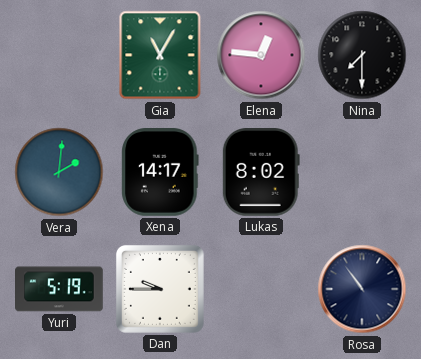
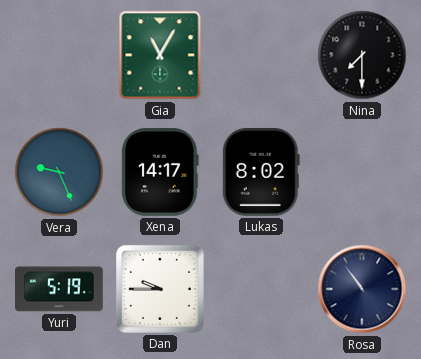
Elena: 12:46 -> none
Vera: 2:01 -> 9:26
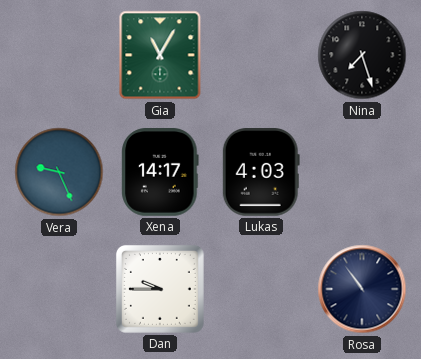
Nina: 7:30 -> 7:27
Lukas: 8:02 -> 4:03
Yuri: 5:19 -> none
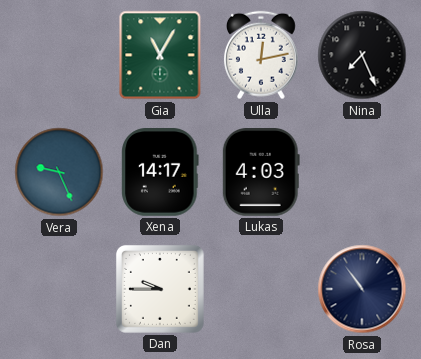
Ulla: none -> 12:13
Nina: 7:27 -> 7:26
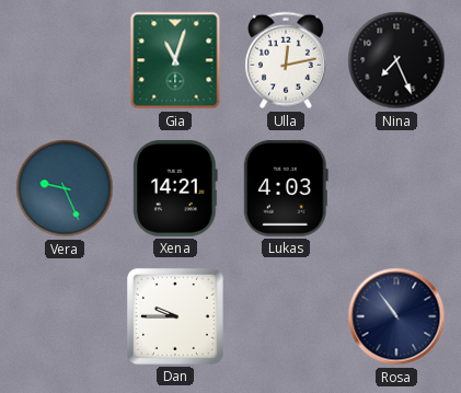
Gia: 11:05 -> 11:03
Xena: 14:17 -> 14:21
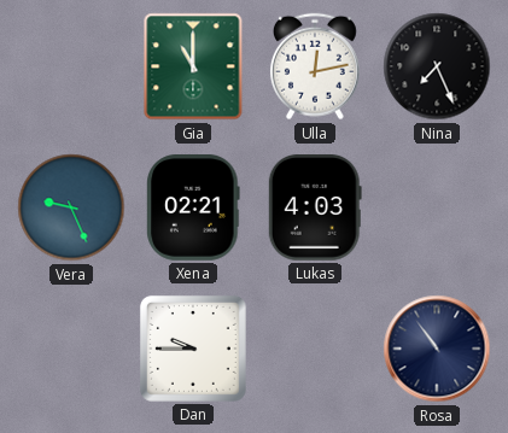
Gia: 11:03 -> 11:00
Xena: 14:21 -> 02:21
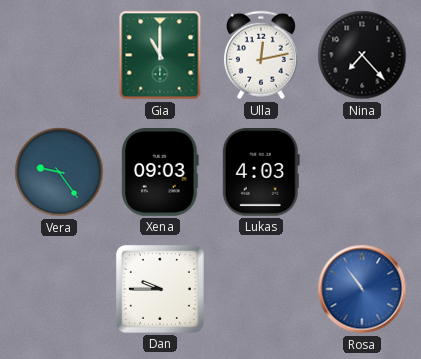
Nina: 7:26 -> 7:23
Vera: 9:26 -> 9:24
Xena: 02:21 -> 09:03
Rosa dial: navy -> blue
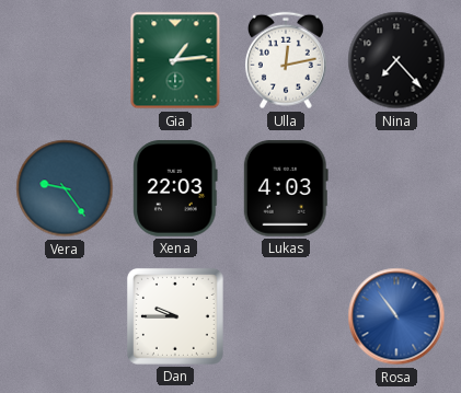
Gia: 11:00 -> 1:14
Xena: 09:03 -> 22:03
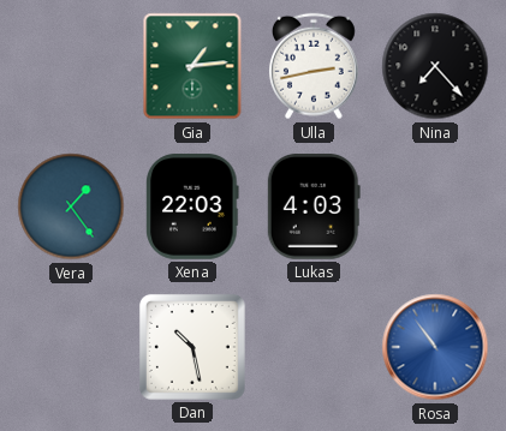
Ulla: 12:13 -> 2:43
Vera: 9:24 -> 1:24
Dan: 9:45 -> 10:28
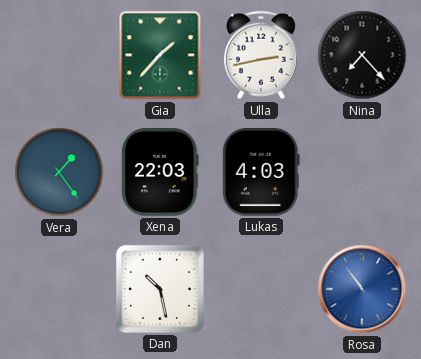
Gia: 1:14 -> 1:37
